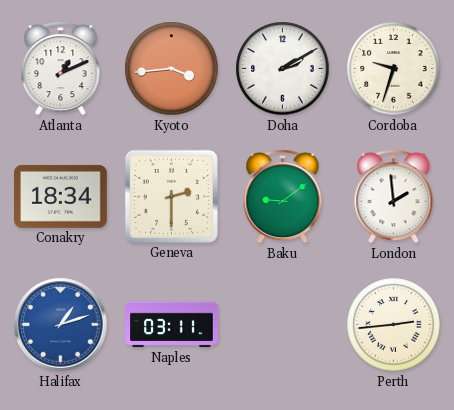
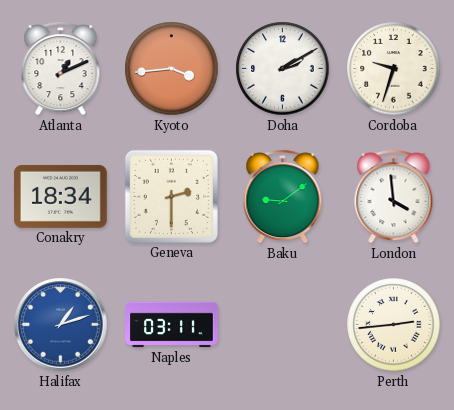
London: 1:59 -> 3:59
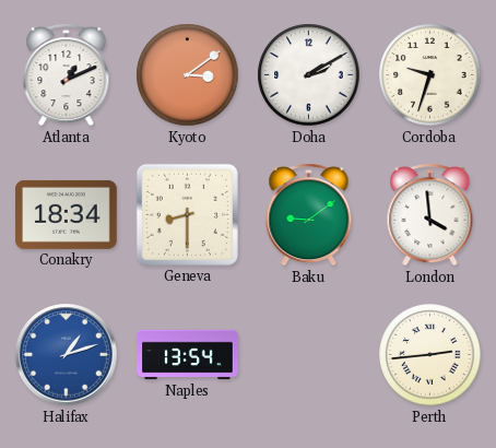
Kyoto: 3:44 -> 3:09
Geneva: 2:30 -> 8:30
Naples: 03:11 -> 13:54
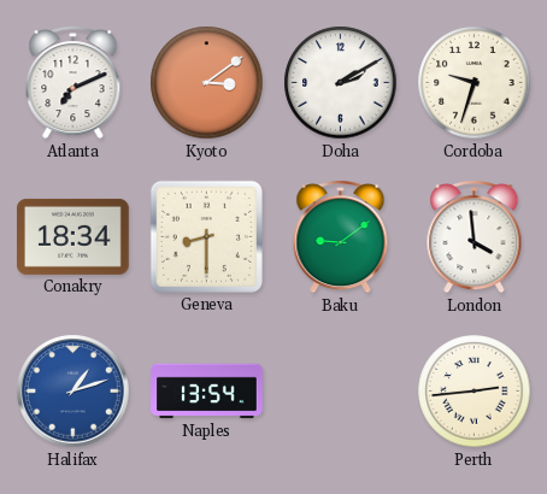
Atlanta: 1:11 -> 7:11
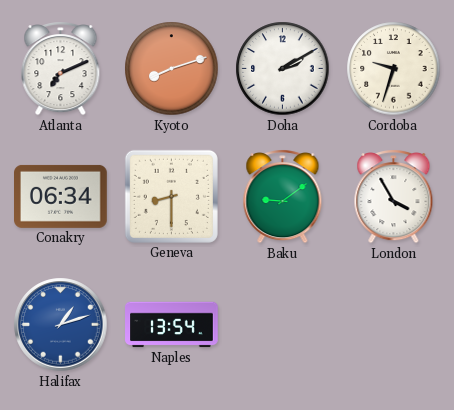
Kyoto: 3:09 -> 8:12
Conakry: 18:34 -> 06:34
London: 3:59 -> 3:55
Perth: 2:44 -> none
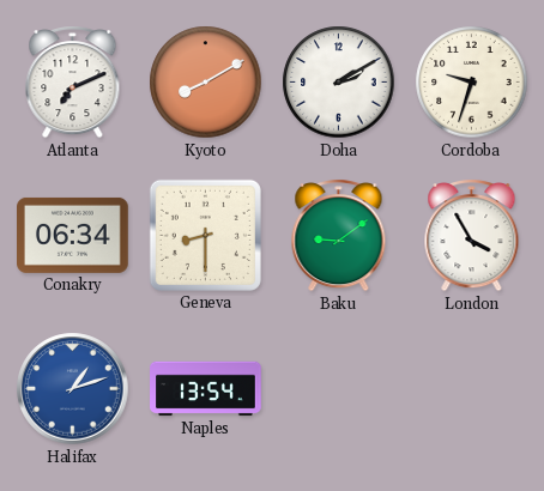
Kyoto: 8:12 -> 8:10
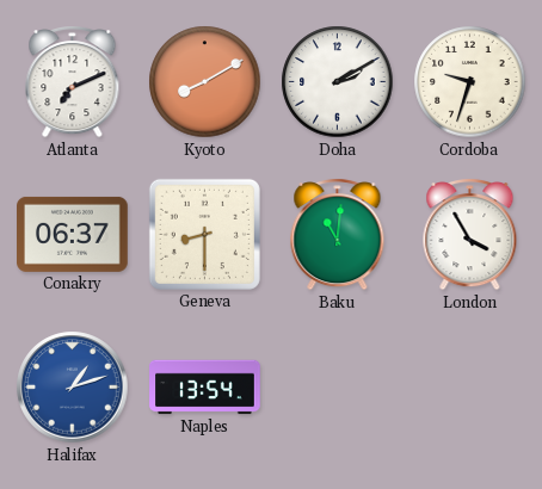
Conakry: 06:34 -> 06:37
Baku: 9:09 -> 11:01
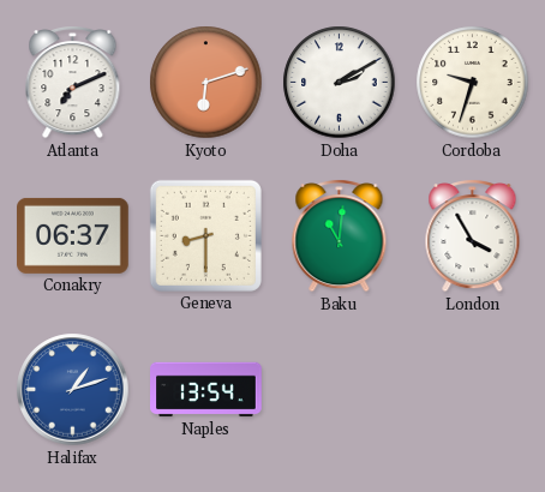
Kyoto: 8:10 -> 6:12
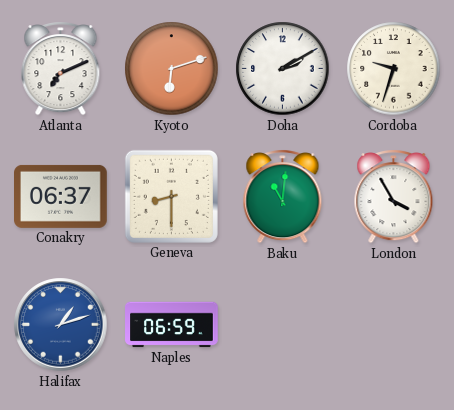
Naples: 13:54 -> 06:59
